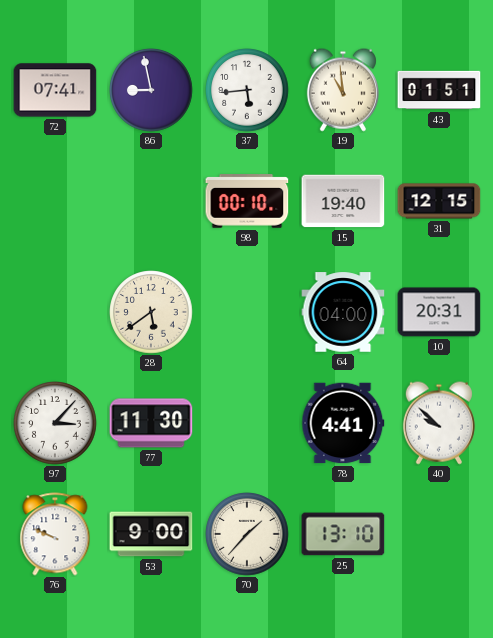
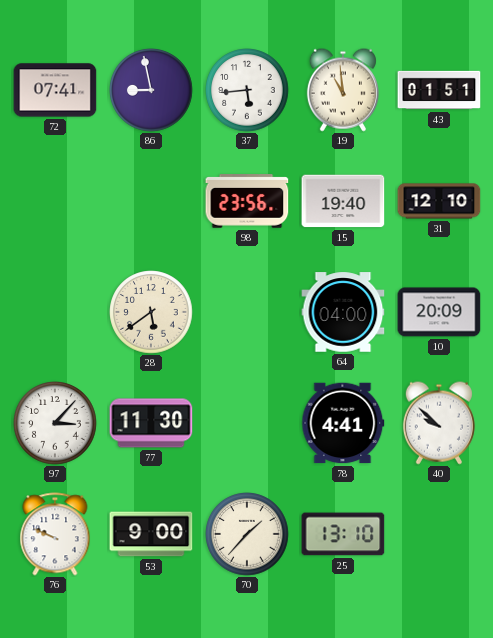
98: 00:10 -> 23:56
31: 12:15 -> 12:10
10: 20:31 -> 20:09
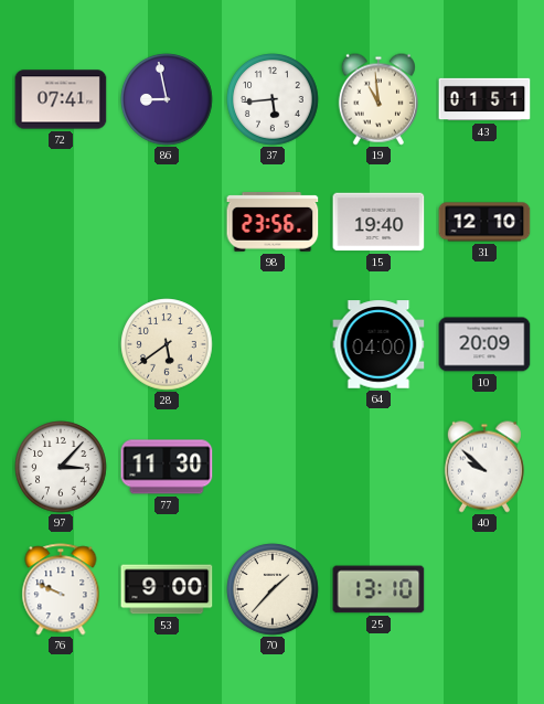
78: 4:41 -> none
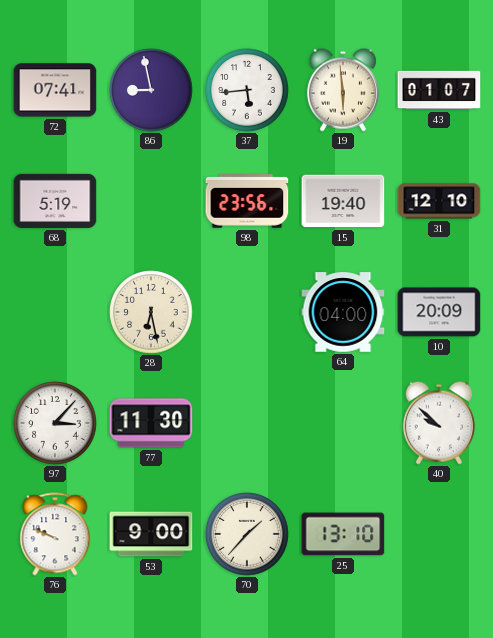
19: 10:59 -> 5:59
43: 01:51 -> 01:07
68: none -> 5:19
28: 5:39 -> 6:28
